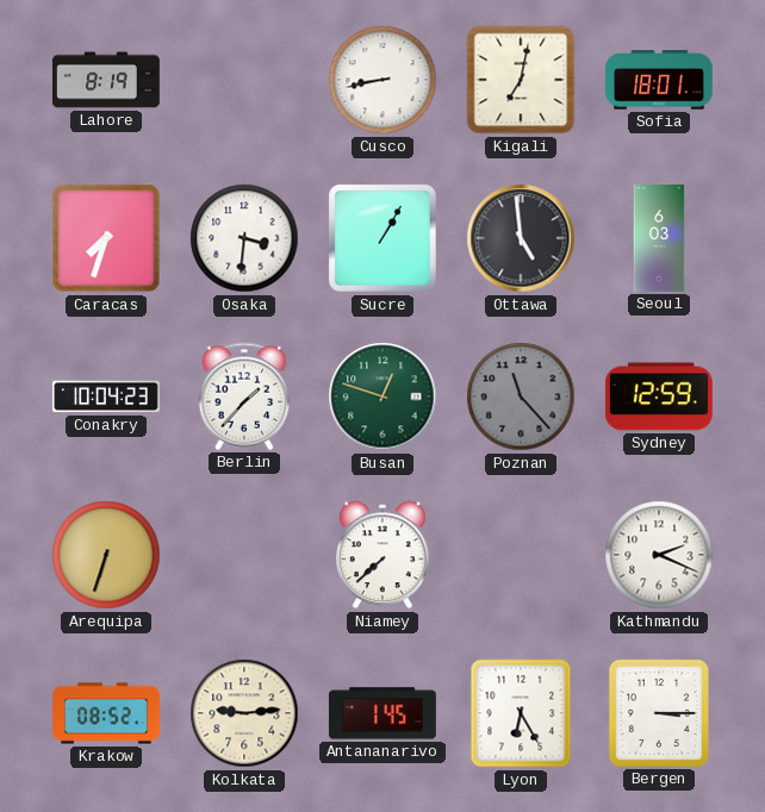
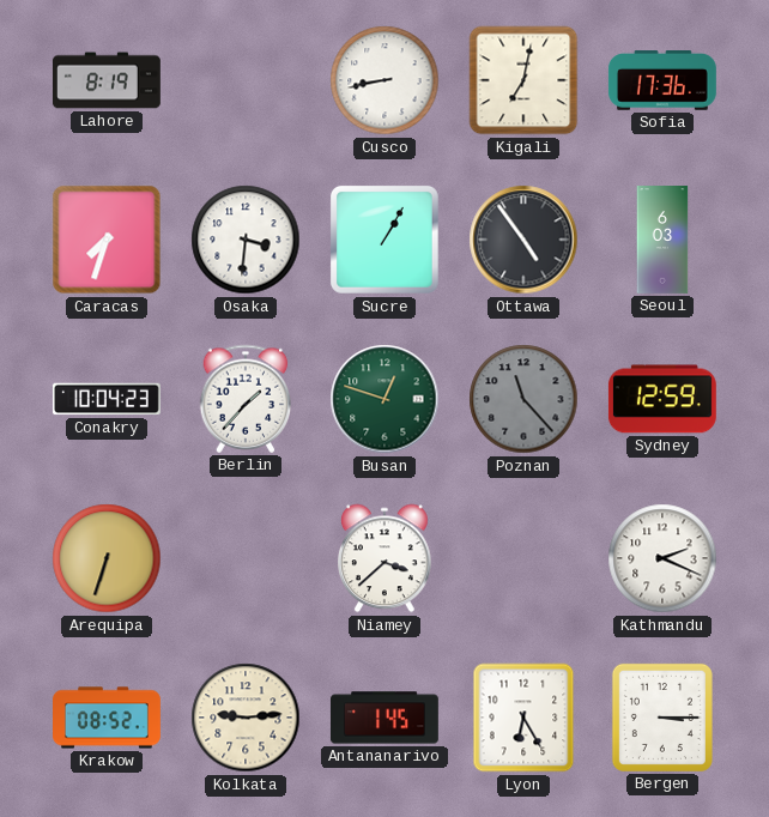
Sofia: 18:01 -> 17:36
Ottawa: 4:59 -> 4:54
Niamey: 7:38 -> 3:38
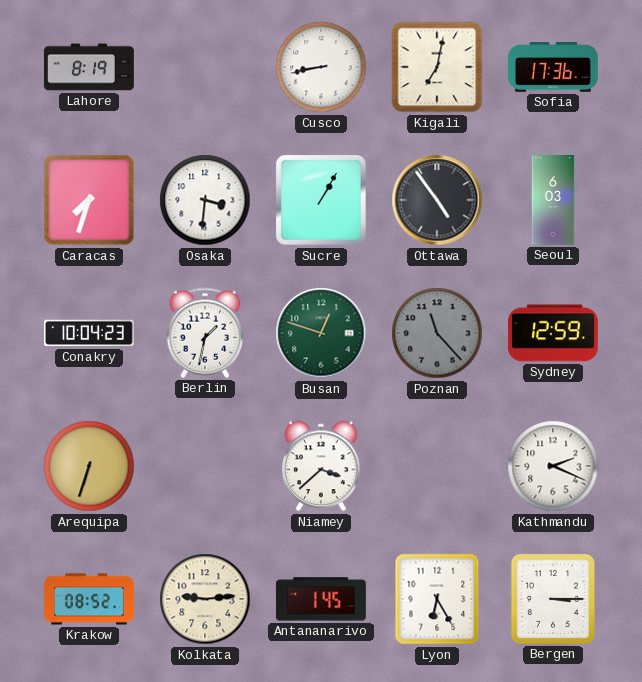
Berlin: 1:37 -> 1:32
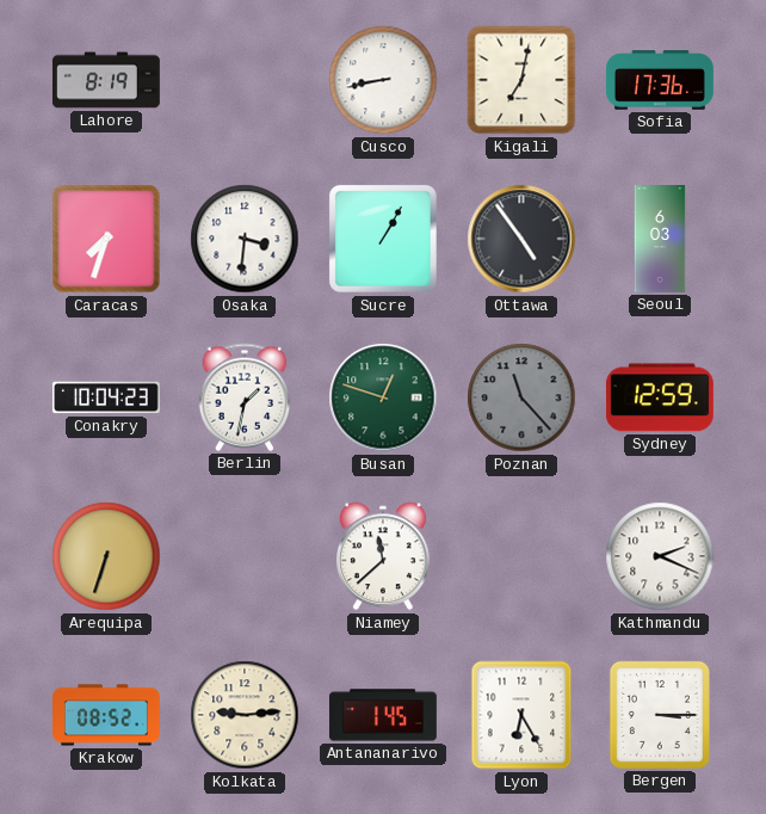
Niamey: 3:38 -> 11:38
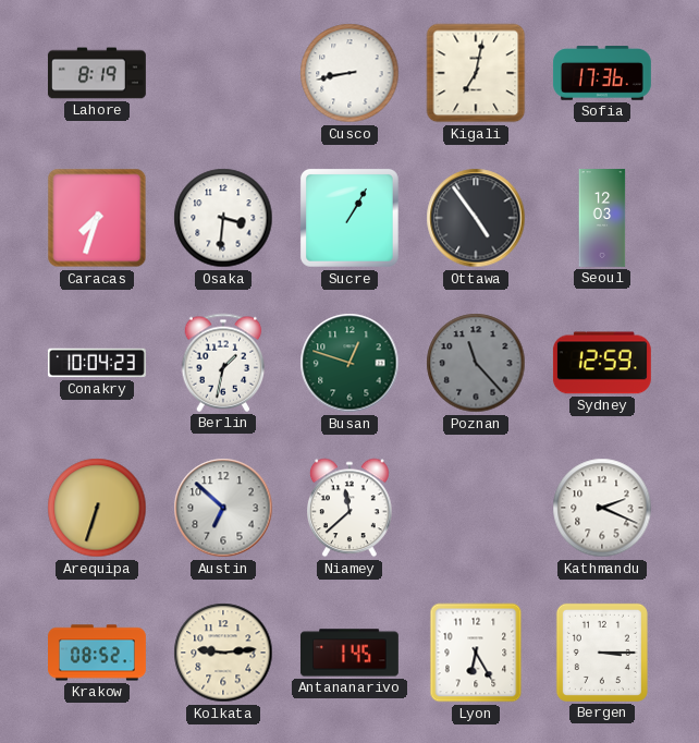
Seoul: 6:03 -> 12:03
Austin: none -> 6:52
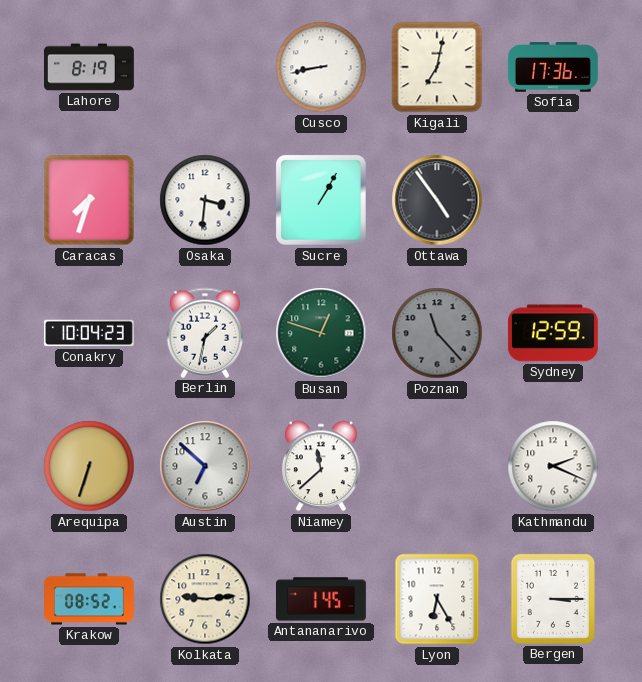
Seoul: 12:03 -> none
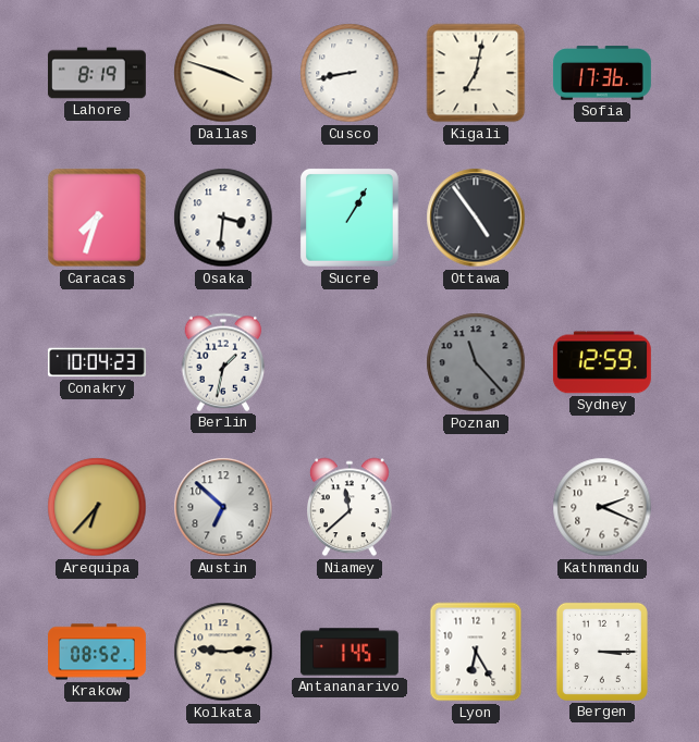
Dallas: none -> 3:48
Busan: 12:48 -> none
Arequipa: 6:33 -> 6:37
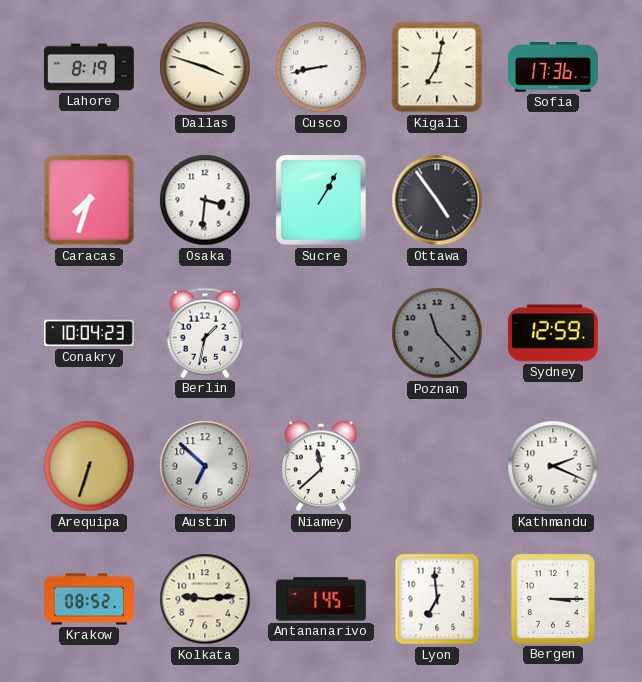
Arequipa: 6:37 -> 6:33
Lyon: 6:25 -> 6:59
